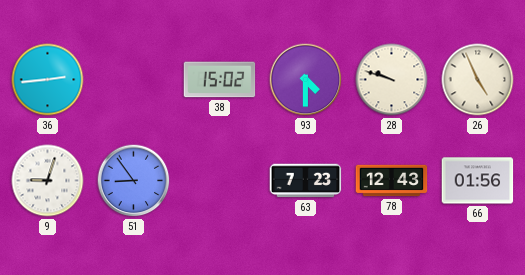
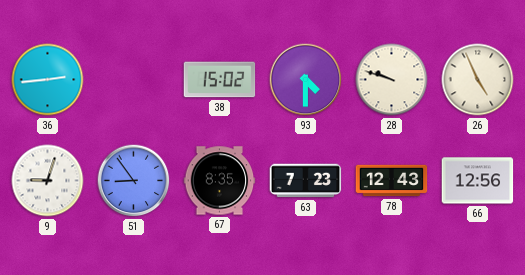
67: none -> 8:35
66: 01:56 -> 12:56
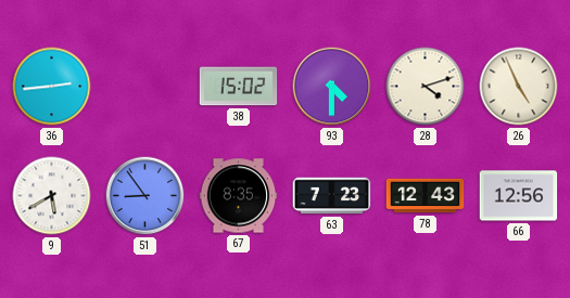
28: 9:48 -> 4:12
9: 9:03 -> 5:40
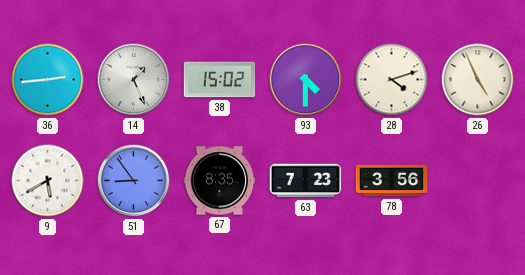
14: none -> 1:26
78: 12:43 -> 3:56
66: 12:56 -> none
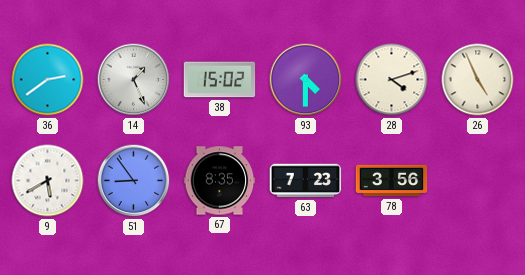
36: 2:44 -> 2:39
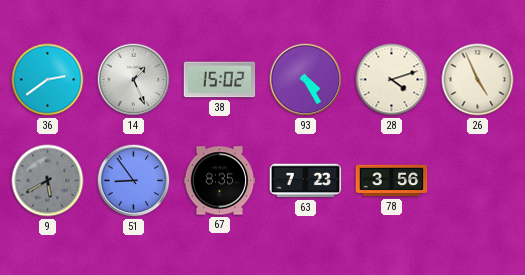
93: 4:30 -> 4:25
9 dial: white -> grey
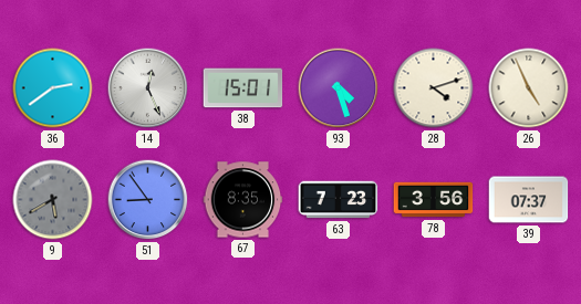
14: 1:26 -> 12:26
38: 15:02 -> 15:01
93: 4:25 -> 4:27
39: none -> 07:37
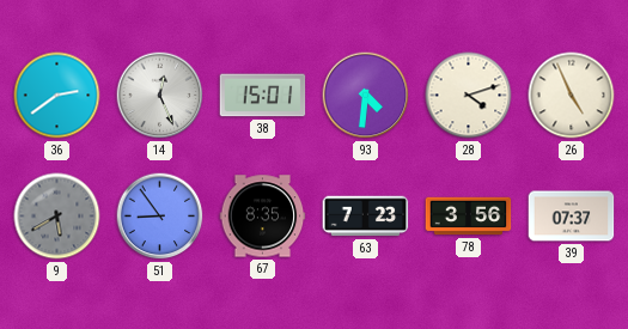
93: 4:27 -> 4:31
